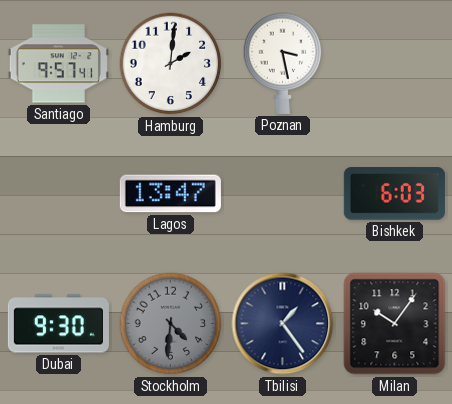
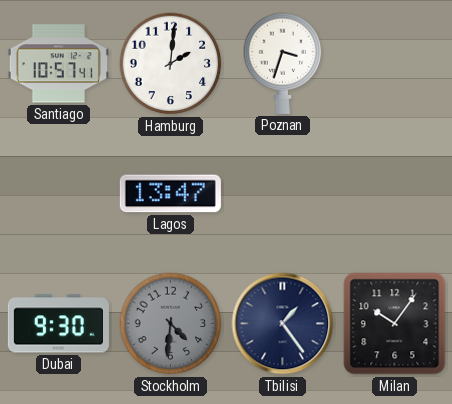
Santiago: 9:57 -> 10:57
Poznan: 3:28 -> 3:33
Bishkek: 6:03 -> none
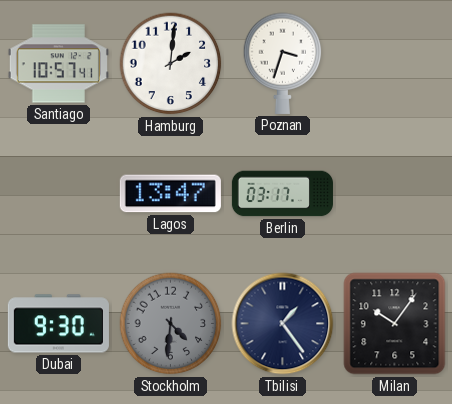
Berlin: none -> 03:17
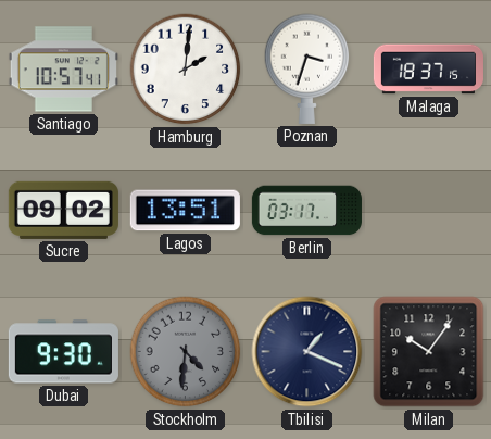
Malaga: none -> 18:37
Sucre: none -> 09:02
Lagos: 13:47 -> 13:51
Tbilisi: 1:24 -> 1:19
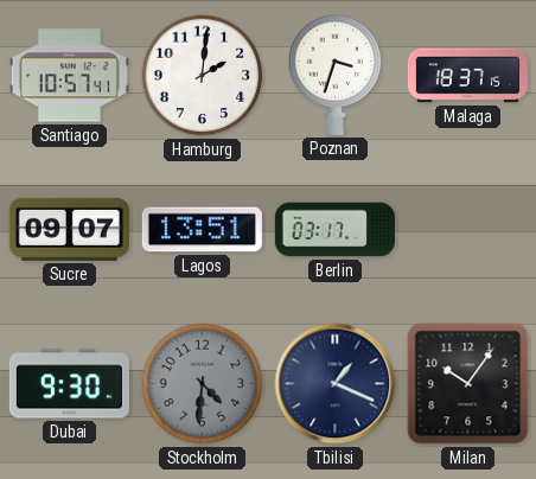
Sucre: 09:02 -> 09:07
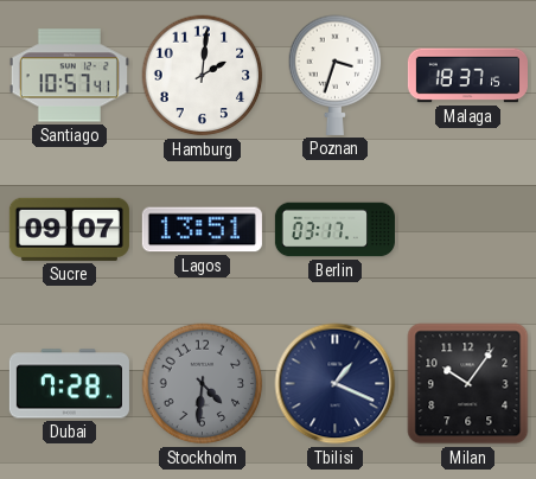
Dubai: 9:30 -> 7:28
